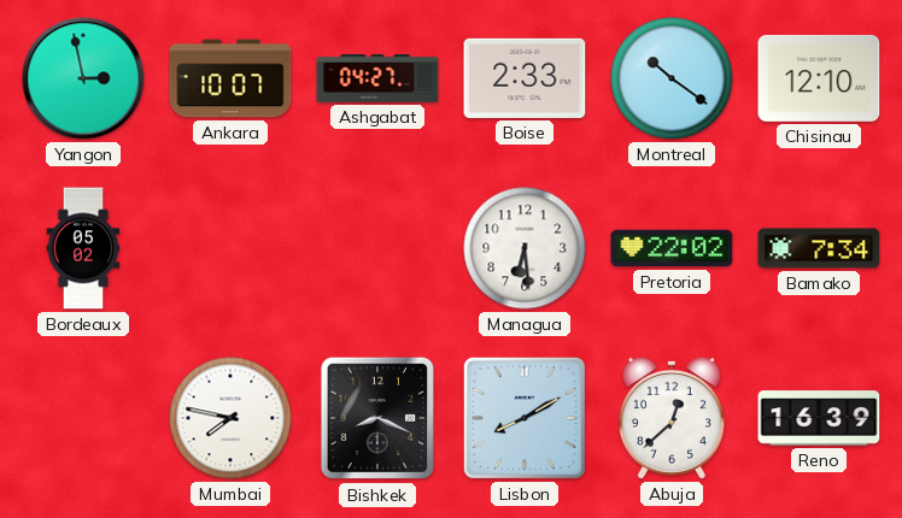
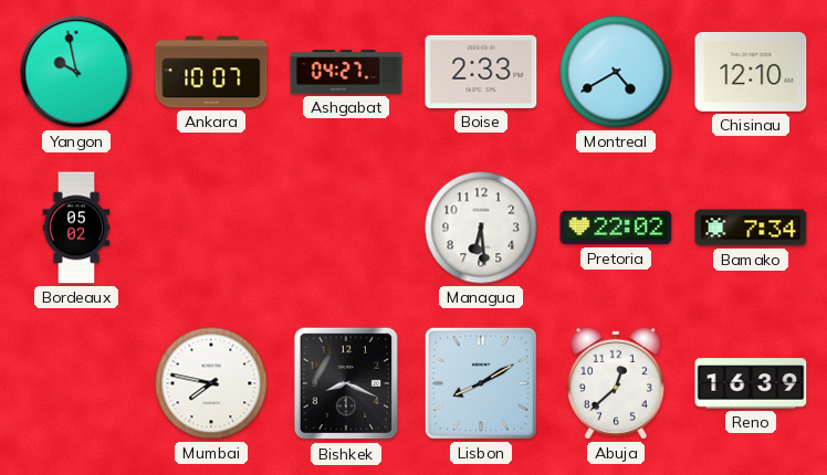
Yangon: 2:58 -> 9:58
Montreal: 10:21 -> 4:40
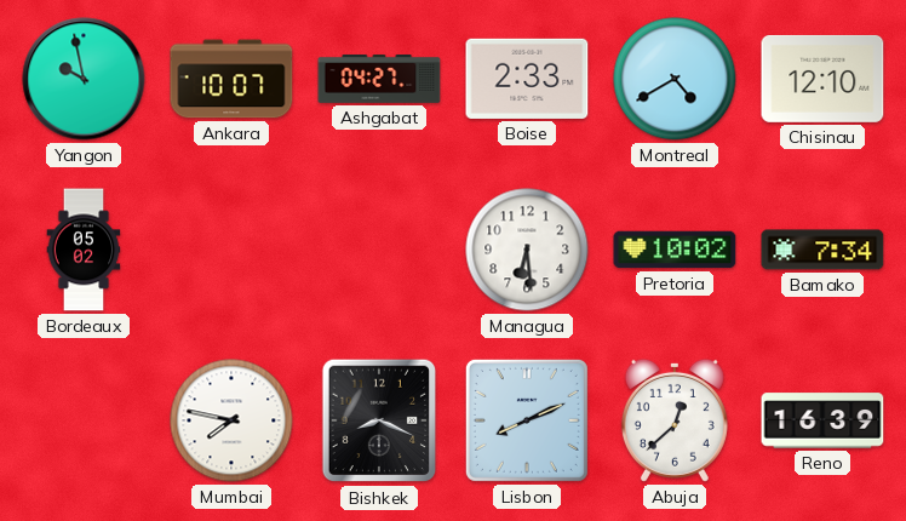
Pretoria: 22:02 -> 10:02
Lisbon: 8:10 -> 8:11
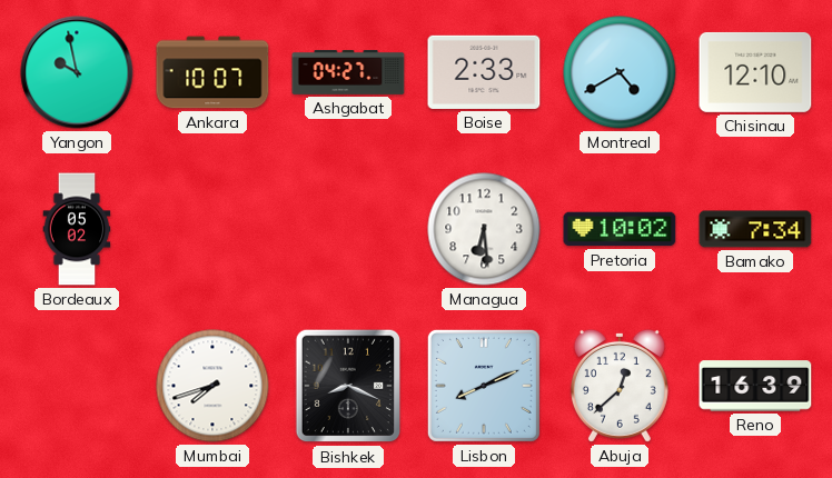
Mumbai: 7:47 -> 7:42
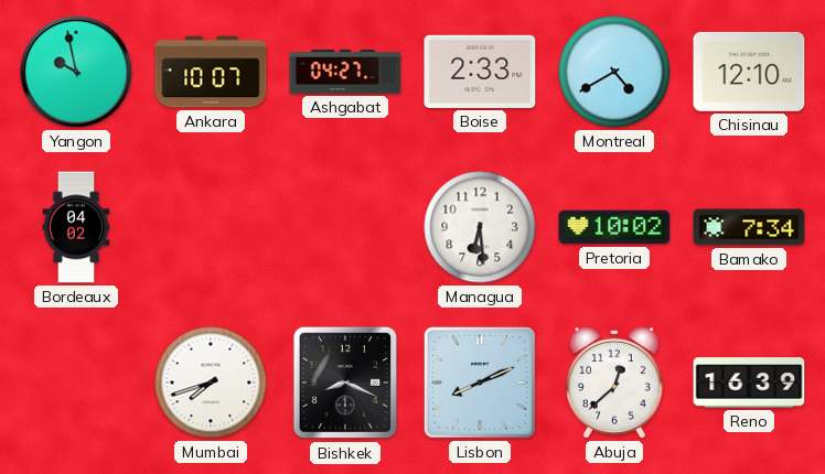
Bordeaux: 05:02 -> 04:02
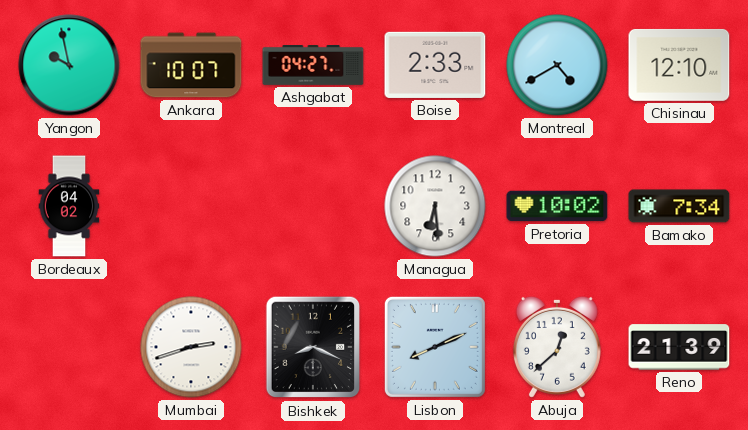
Mumbai: 7:42 -> 2:42
Reno: 16:39 -> 21:39
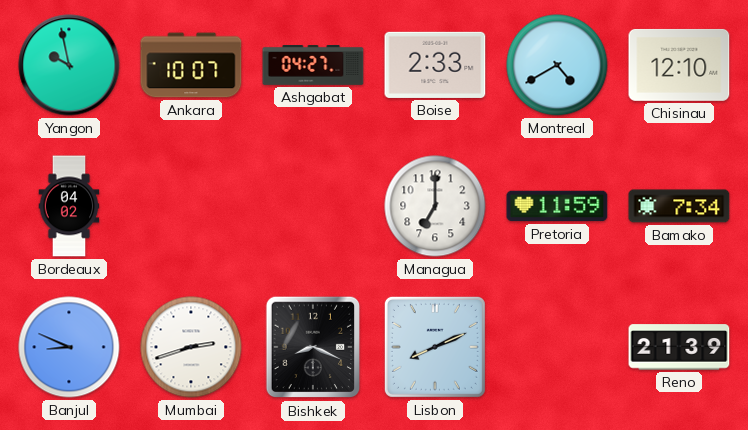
Managua: 6:29 -> 7:00
Pretoria: 10:02 -> 11:59
Banjul: none -> 8:49
Abuja: 12:38 -> none
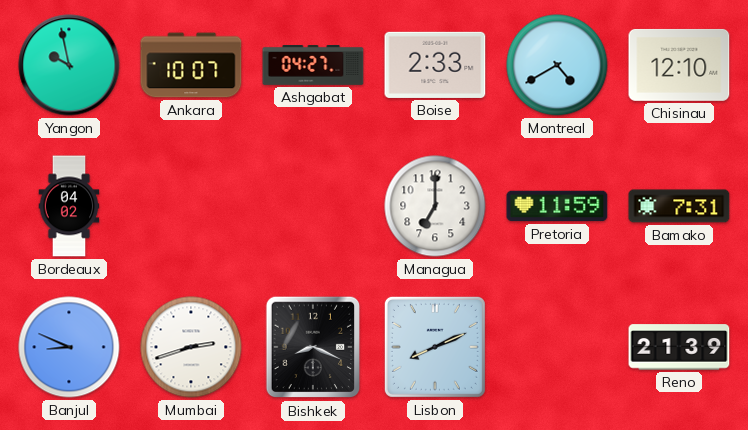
Bamako: 7:34 -> 7:31
